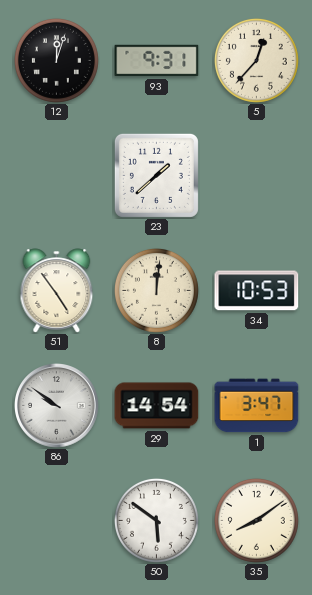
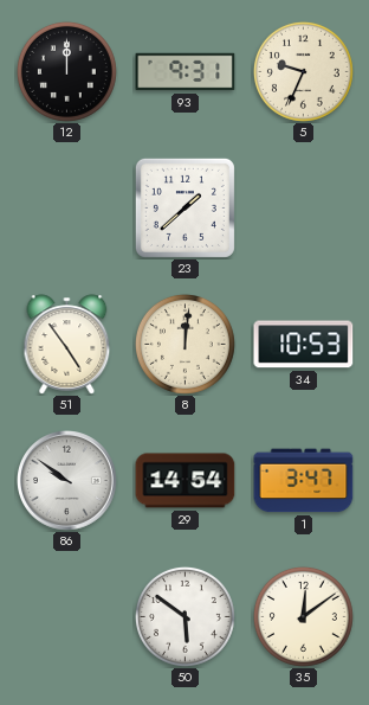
12: 12:03 -> 12:00
5: 12:37 -> 9:34
35: 8:09 -> 12:09
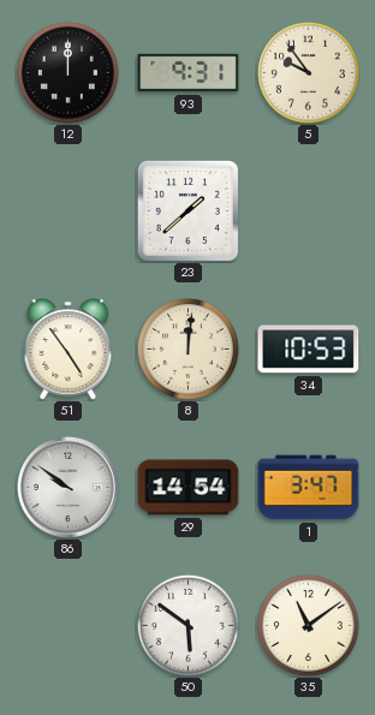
5: 9:34 -> 9:54
35: 12:09 -> 11:09
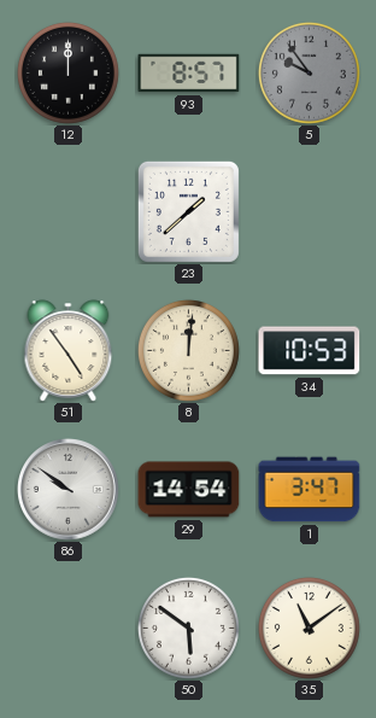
93: 9:31 -> 8:57
5 dial: cream -> grey
